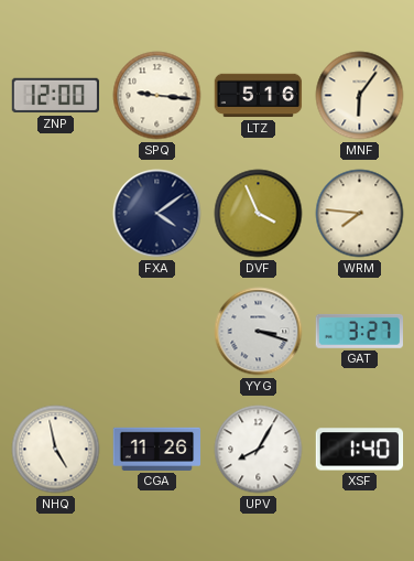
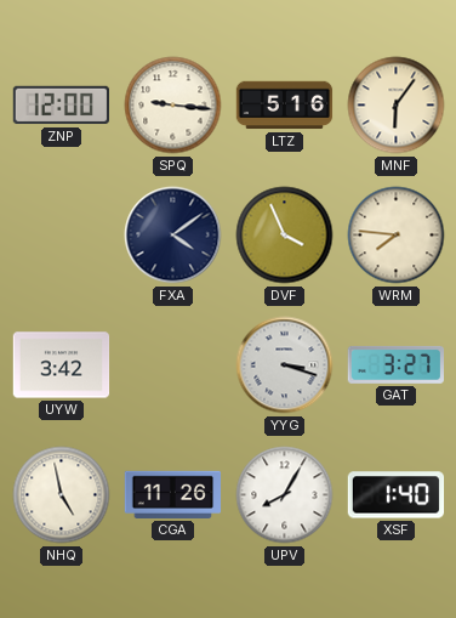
UYW: none -> 3:42
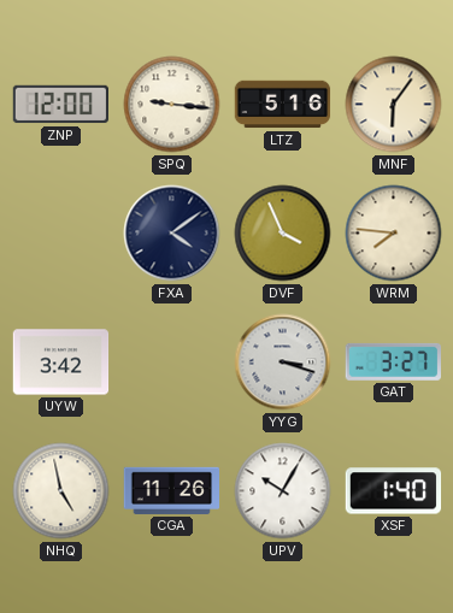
UPV: 8:05 -> 10:05
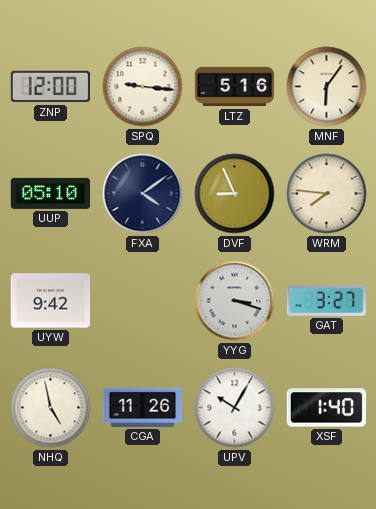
UUP: none -> 05:10
DVF: 3:56 -> 8:56
UYW: 3:42 -> 9:42
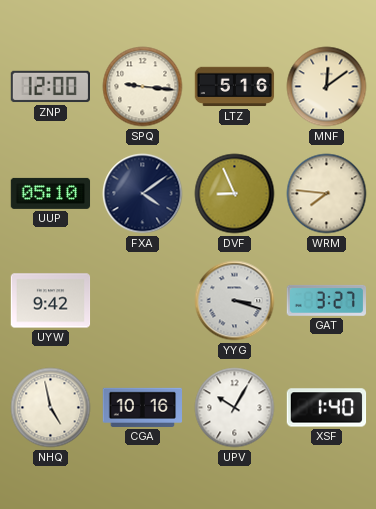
MNF: 6:06 -> 12:09
CGA: 11:26 -> 10:16
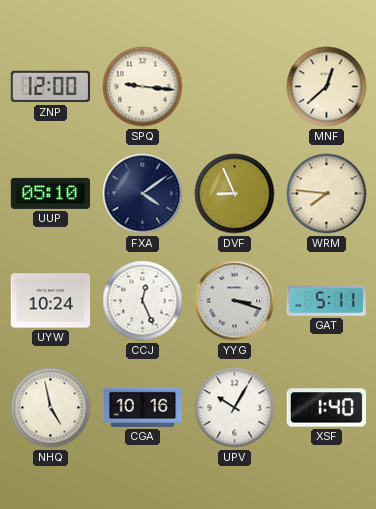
LTZ: 5:16 -> none
MNF: 12:09 -> 12:38
UYW: 9:42 -> 10:24
CCJ: none -> 12:26
GAT: 3:27 -> 5:11
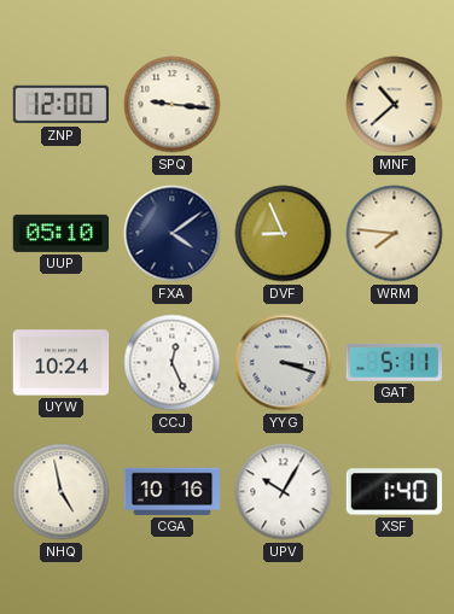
MNF: 12:38 -> 10:38
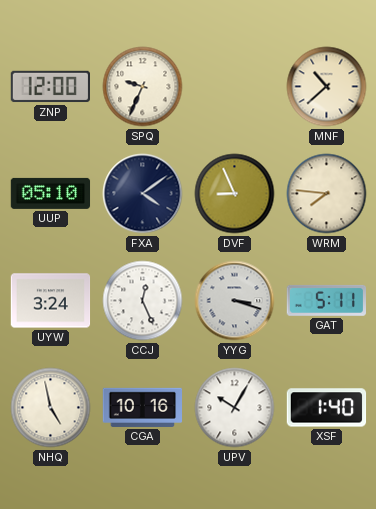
SPQ: 9:16 -> 9:34
UYW: 10:24 -> 3:24
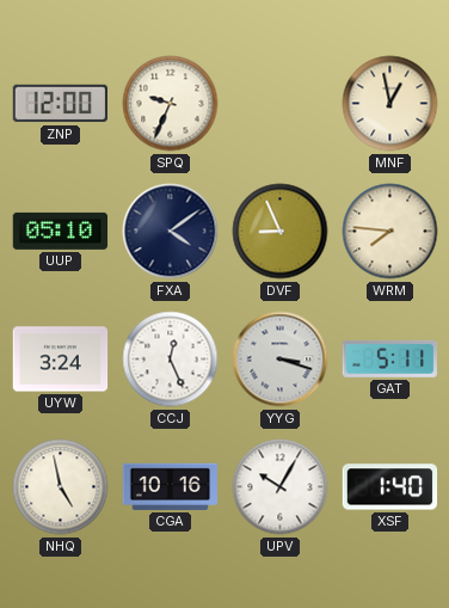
MNF: 10:38 -> 12:58
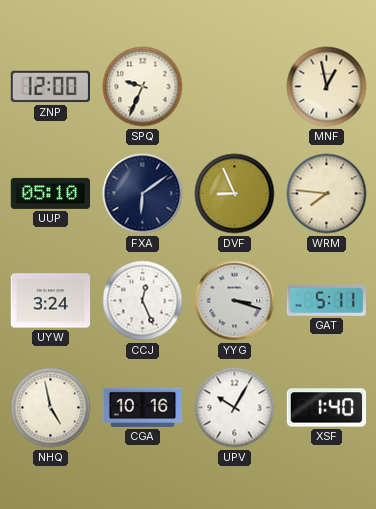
FXA: 4:09 -> 6:09
